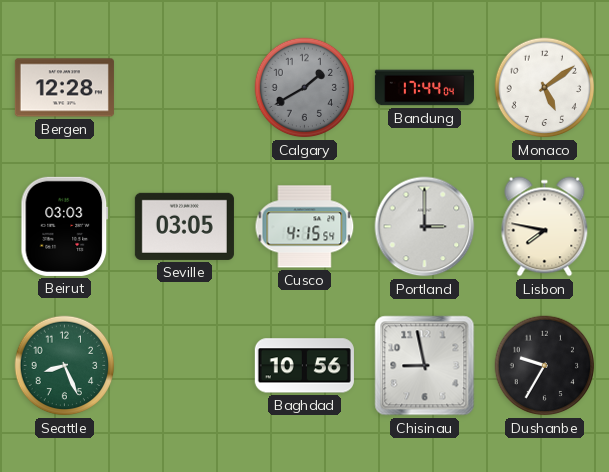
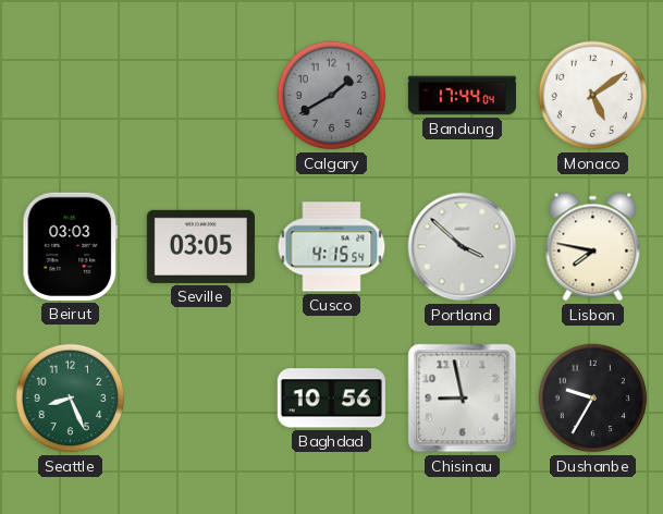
Bergen: 12:28 -> none
Portland: 3:00 -> 3:52
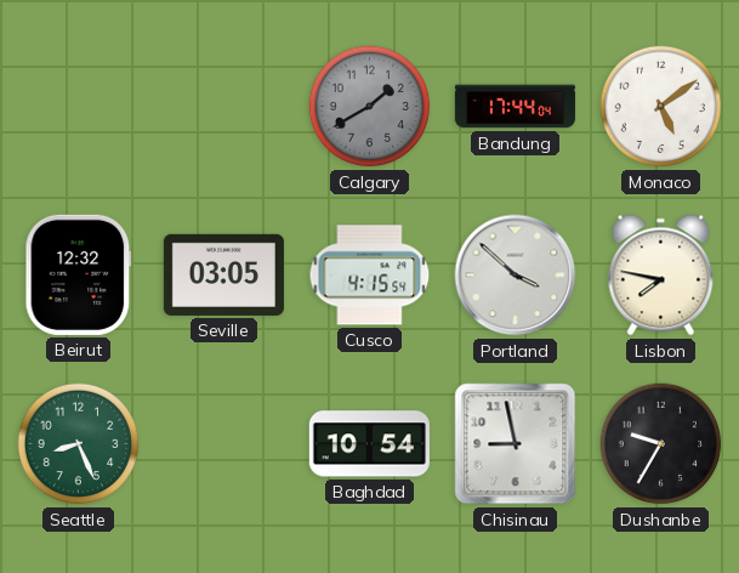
Beirut: 03:03 -> 12:32
Baghdad: 10:56 -> 10:54
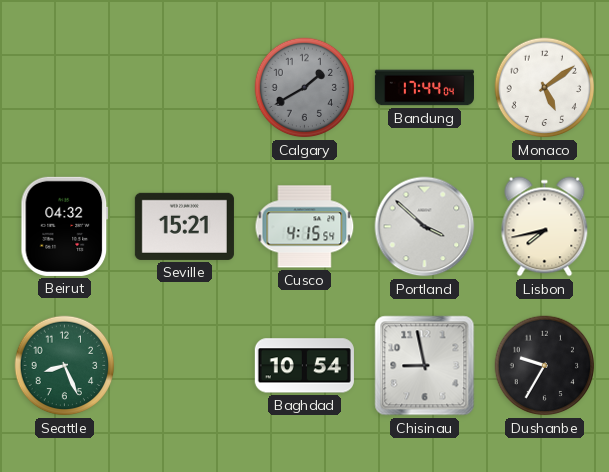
Beirut: 12:32 -> 04:32
Seville: 03:05 -> 15:21
Lisbon: 7:47 -> 7:43
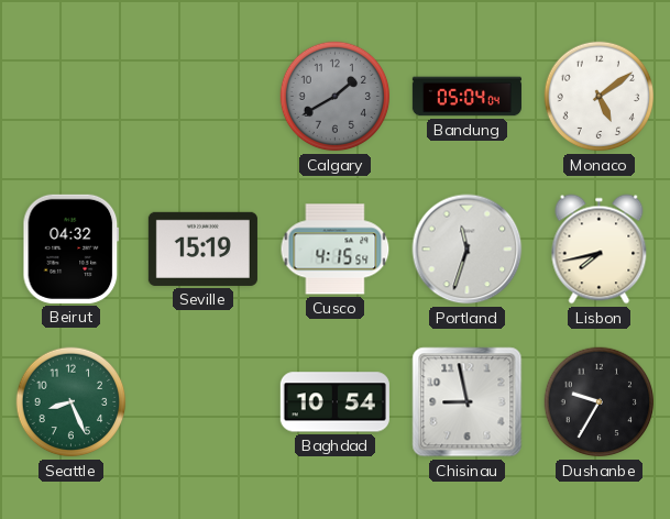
Bandung: 17:44 -> 05:04
Seville: 15:21 -> 15:19
Portland: 3:52 -> 11:33
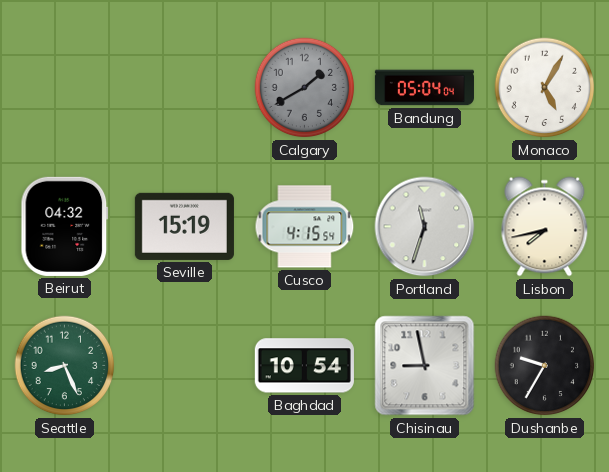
Monaco: 5:09 -> 5:05
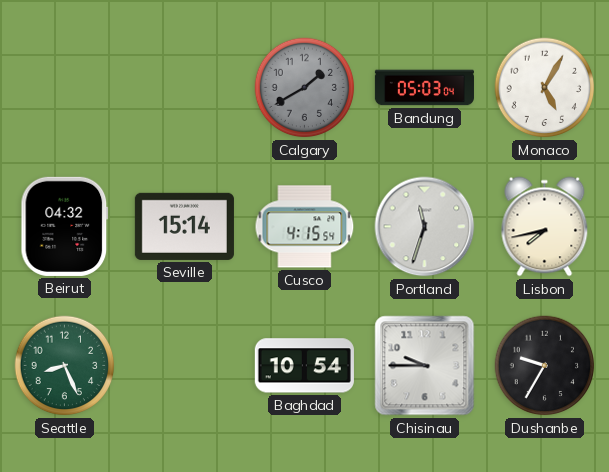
Bandung: 05:04 -> 05:03
Seville: 15:19 -> 15:14
Chisinau: 8:58 -> 9:45
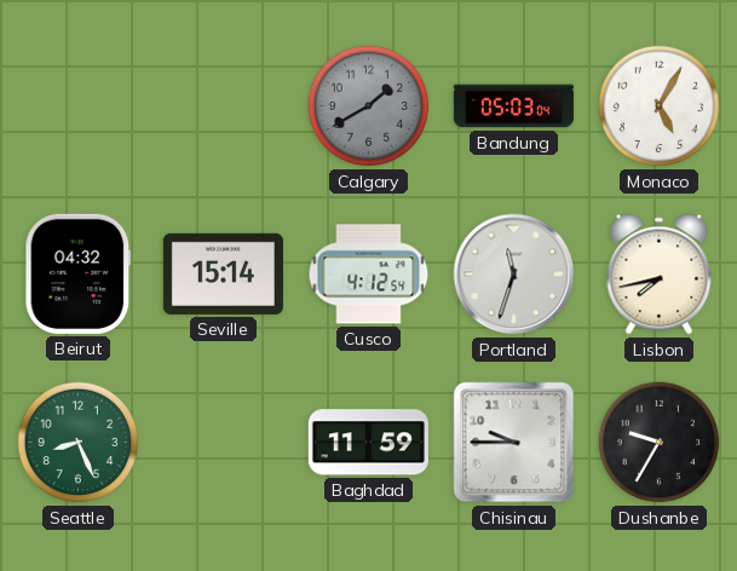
Cusco: 4:15 -> 4:12
Baghdad: 10:54 -> 11:59
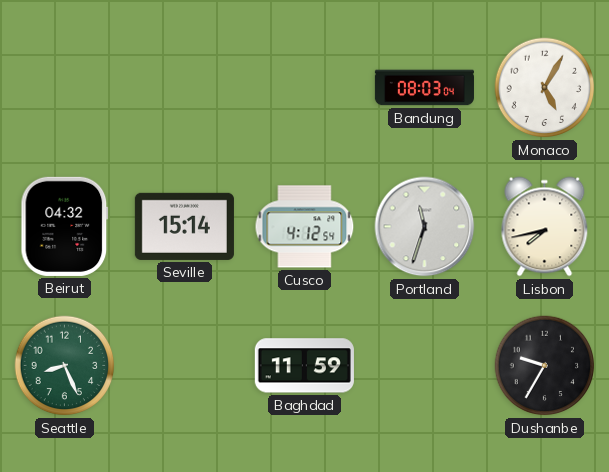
Calgary: 1:40 -> none
Bandung: 05:03 -> 08:03
Chisinau: 9:45 -> none
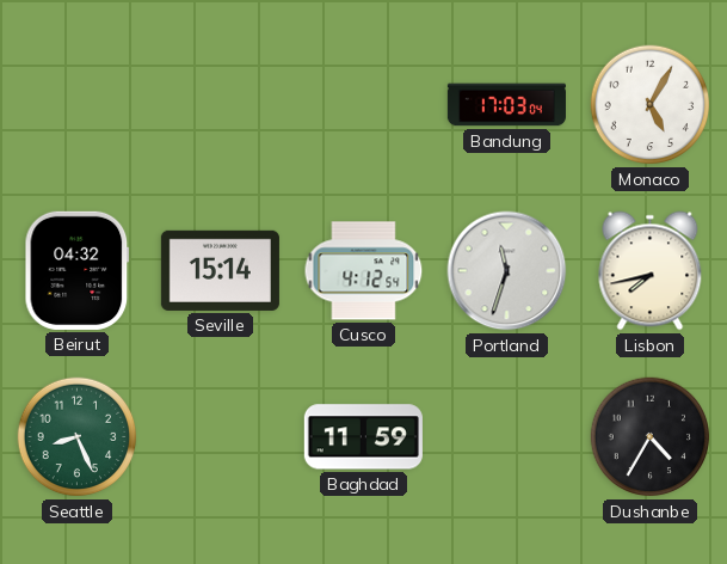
Bandung: 08:03 -> 17:03
Dushanbe: 9:35 -> 4:35
